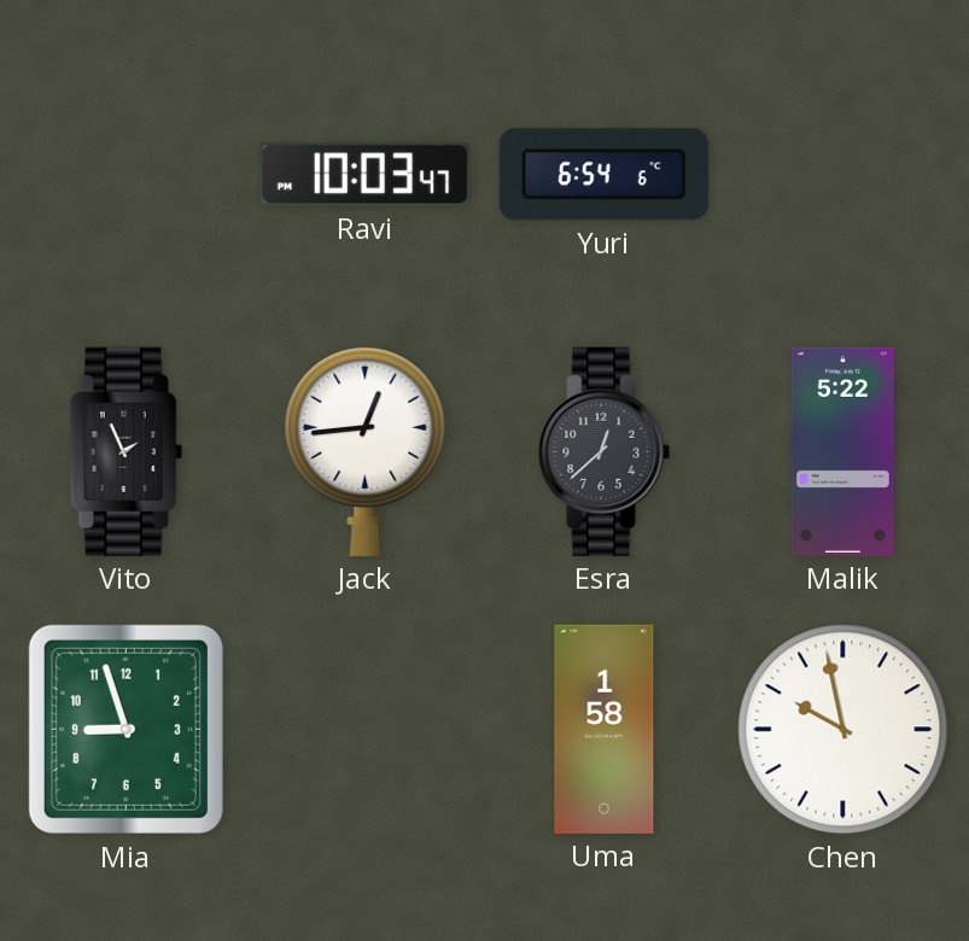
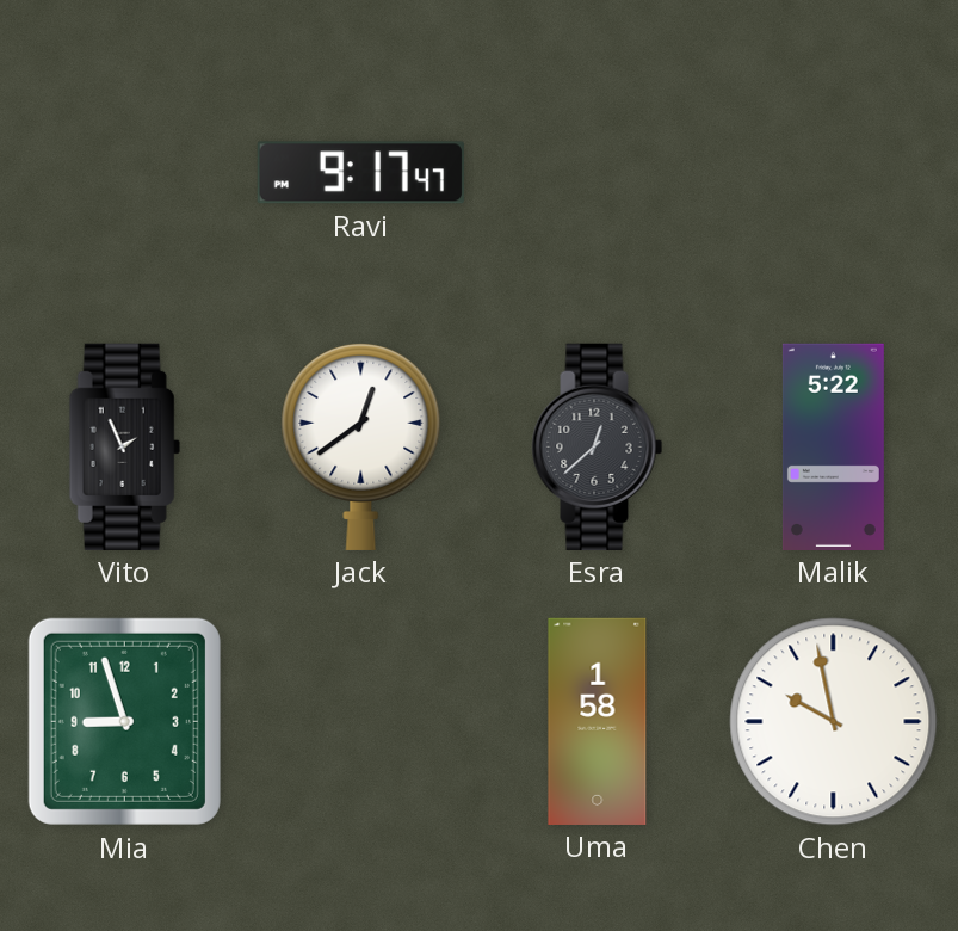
Ravi: 10:03 -> 9:17
Yuri: 6:54 -> none
Jack: 12:44 -> 12:39
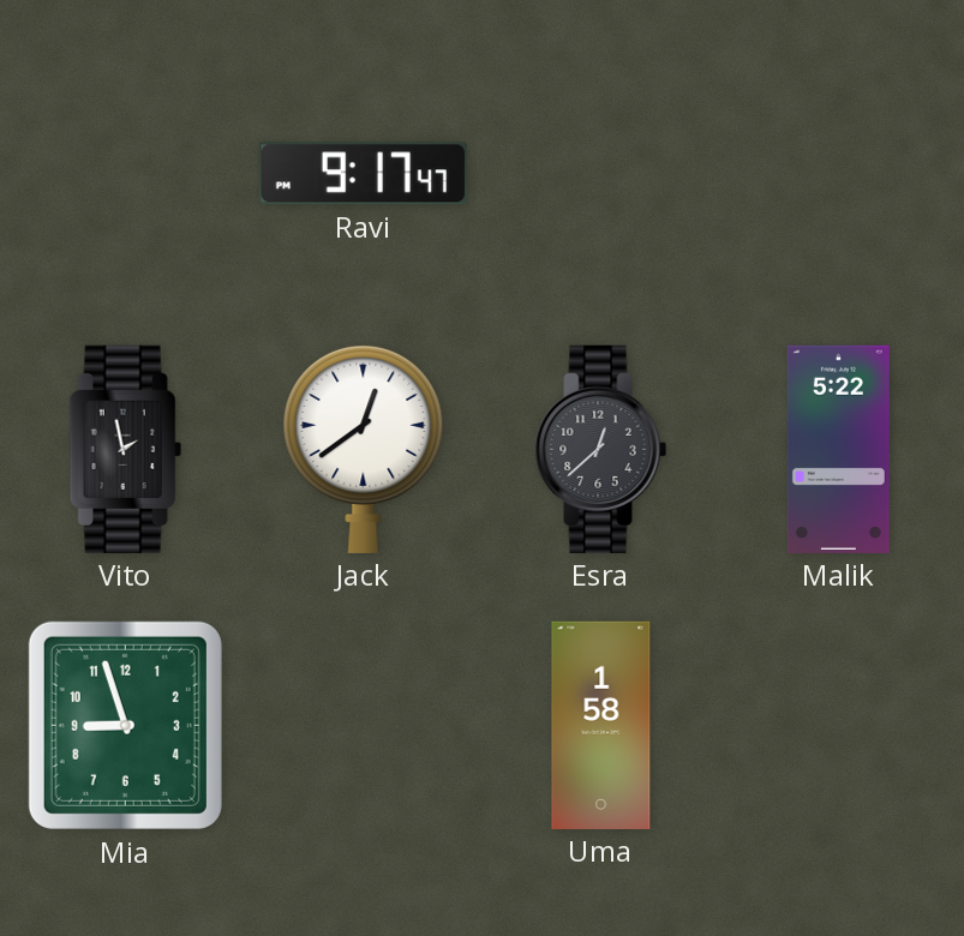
Vito: 1:56 -> 1:58
Chen: 9:58 -> none
